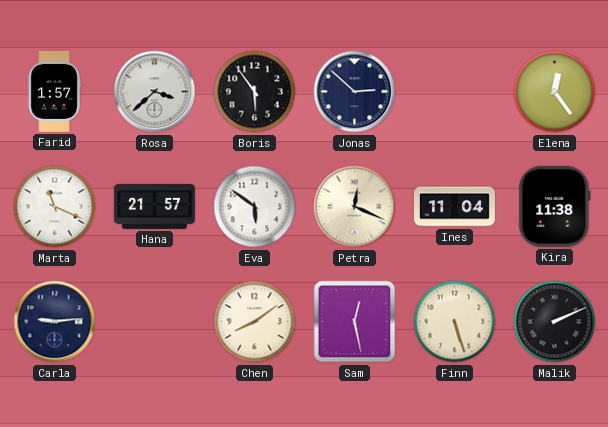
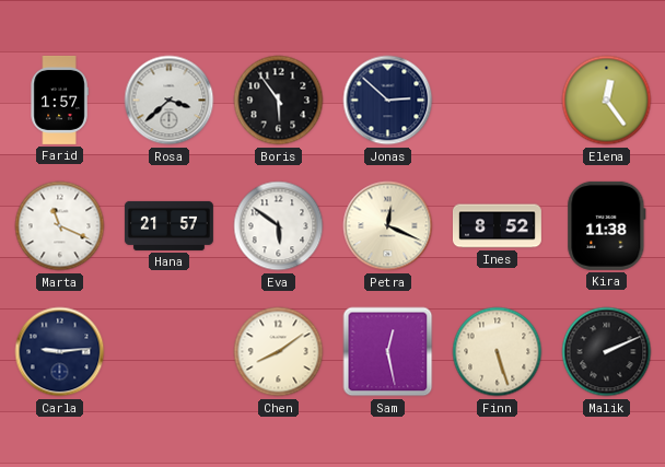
Ines: 11:04 -> 8:52
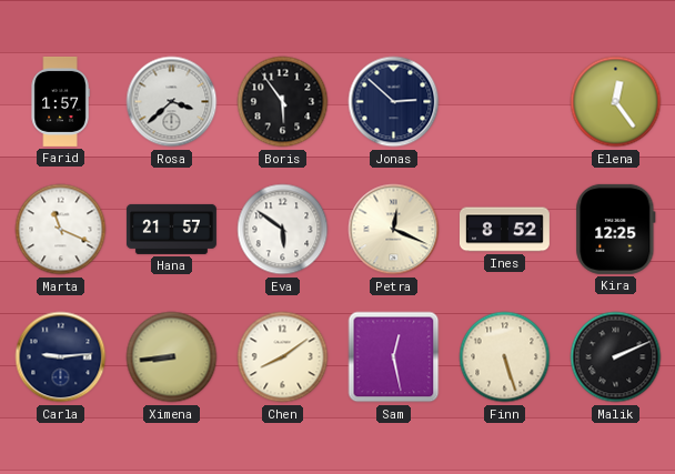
Kira: 11:38 -> 12:25
Ximena: none -> 8:44
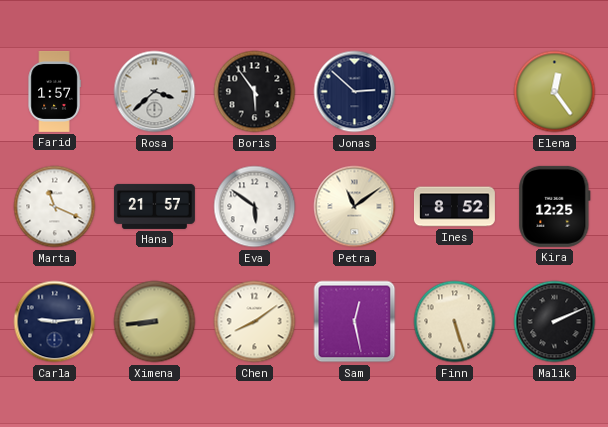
Petra: 12:19 -> 11:09
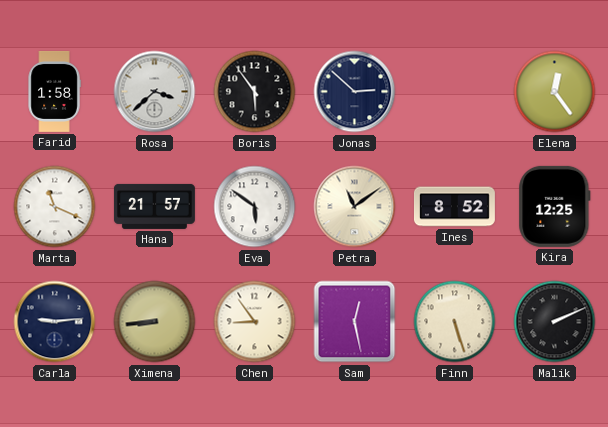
Farid: 1:57 -> 1:58
Chen: 8:09 -> 8:54
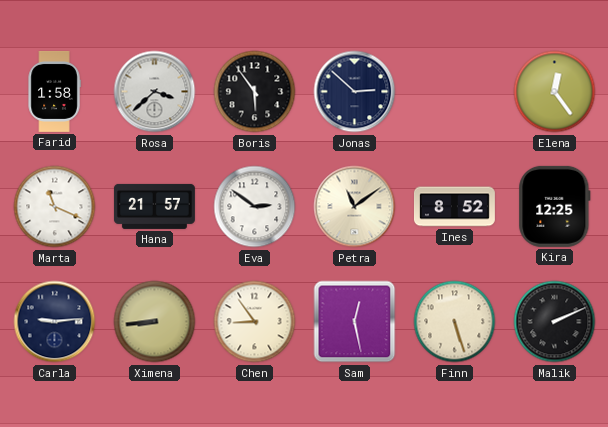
Eva: 5:51 -> 2:51
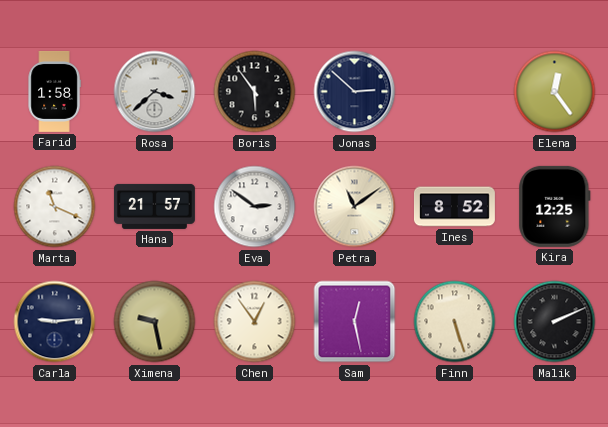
Ximena: 8:44 -> 9:28
Chen: 8:54 -> 12:54
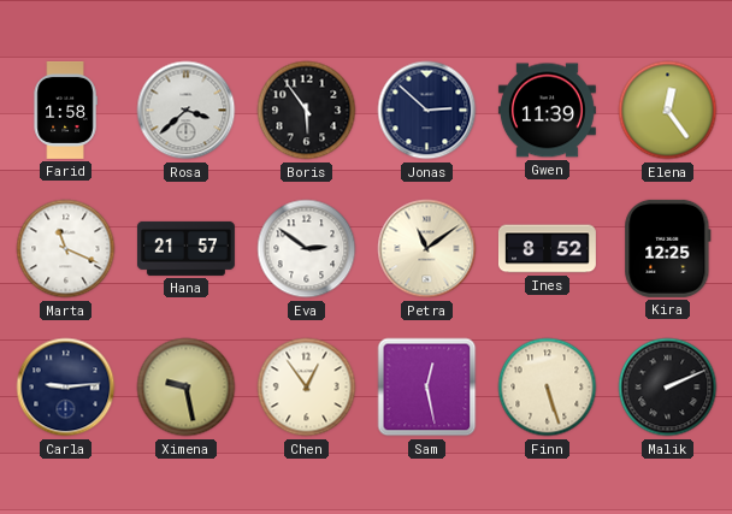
Gwen: none -> 11:39
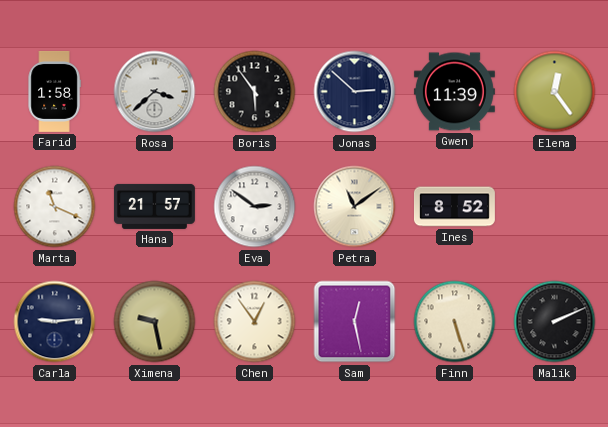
Kira: 12:25 -> none
